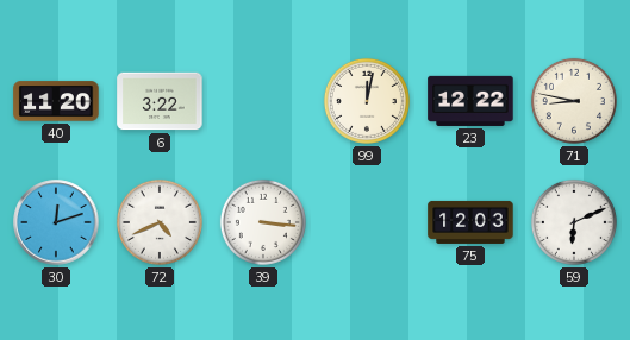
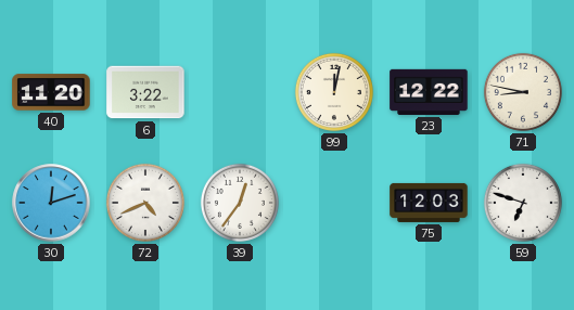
39: 3:16 -> 12:36
59: 6:11 -> 6:48
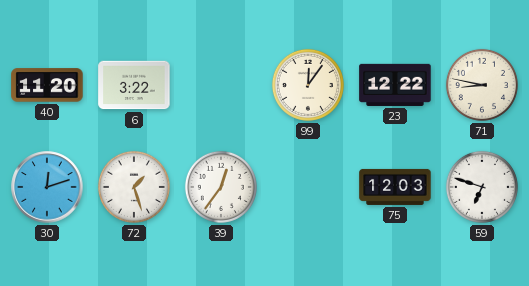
99: 12:02 -> 12:06
72: 4:41 -> 1:27
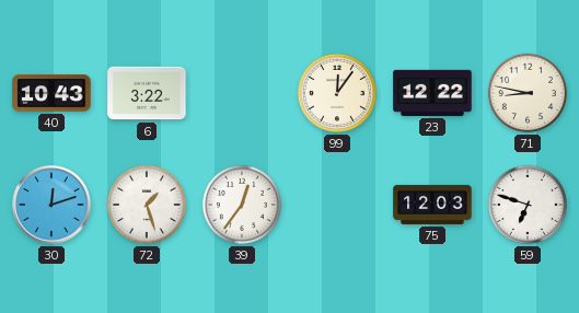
40: 11:20 -> 10:43
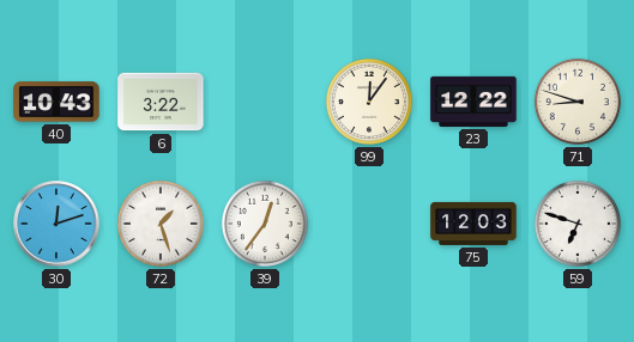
71: 8:47 -> 8:48
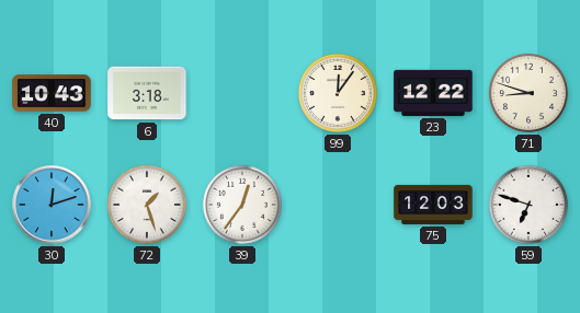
6: 3:22 -> 3:18
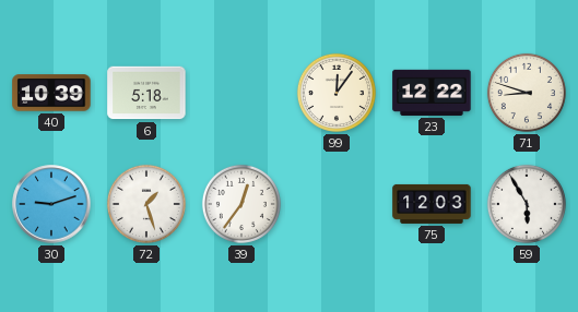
40: 10:43 -> 10:39
6: 3:18 -> 5:18
30: 12:12 -> 9:12
59: 6:48 -> 5:55
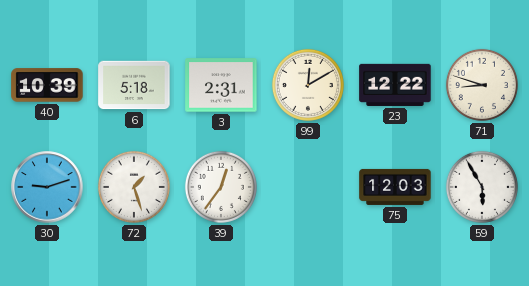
3: none -> 2:31
99: 12:06 -> 12:10
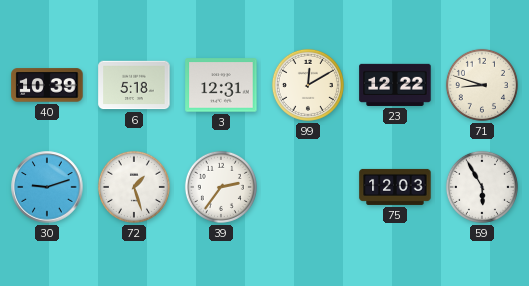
3: 2:31 -> 12:31
39: 12:36 -> 2:36
